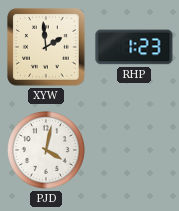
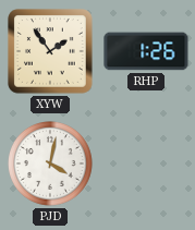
XYW: 1:59 -> 1:54
RHP: 1:23 -> 1:26
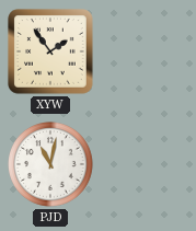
RHP: 1:26 -> none
PJD: 4:02 -> 11:02
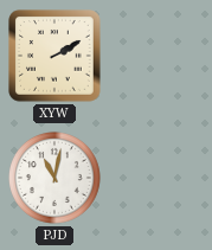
XYW: 1:54 -> 2:10
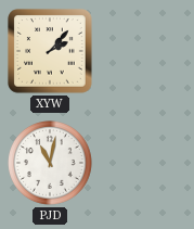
XYW: 2:10 -> 2:07
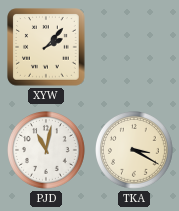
TKA: none -> 3:20
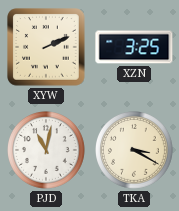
XYW: 2:07 -> 2:11
XZN: none -> 3:25
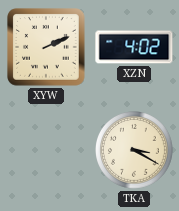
XZN: 3:25 -> 4:02
PJD: 11:02 -> none
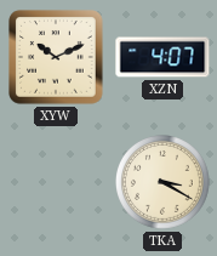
XYW: 2:11 -> 10:11
XZN: 4:02 -> 4:07
